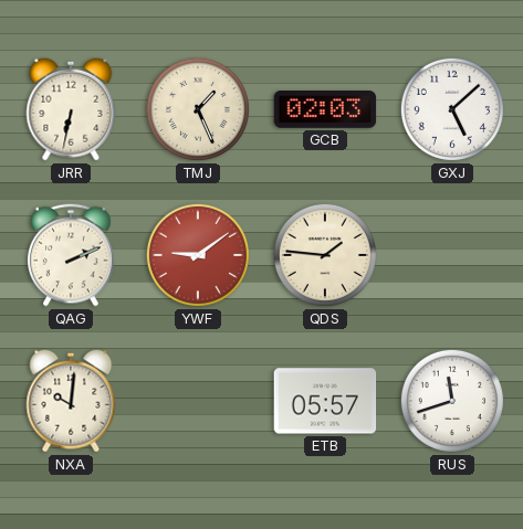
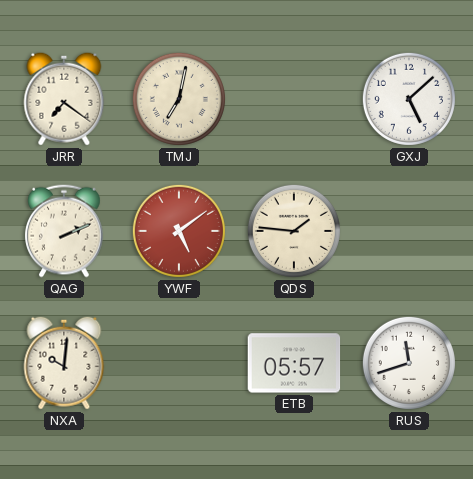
JRR: 6:32 -> 7:21
TMJ: 1:26 -> 7:02
GCB: 02:03 -> none
YWF: 9:09 -> 5:09
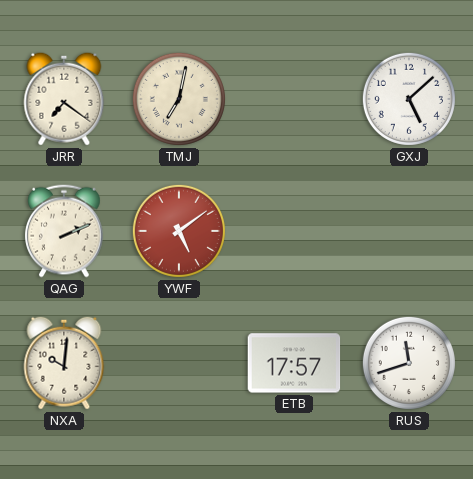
QDS: 1:46 -> none
ETB: 05:57 -> 17:57
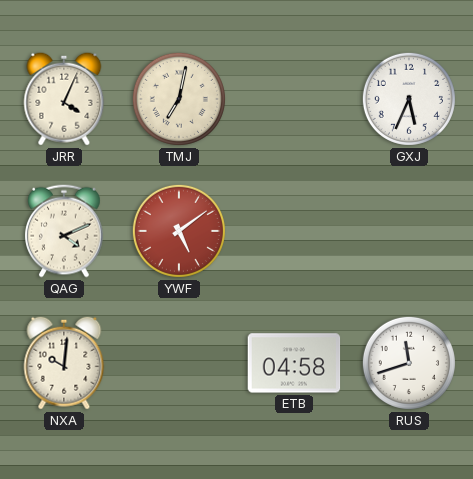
JRR: 7:21 -> 4:04
GXJ: 5:08 -> 5:34
QAG: 2:11 -> 4:11
ETB: 17:57 -> 04:58
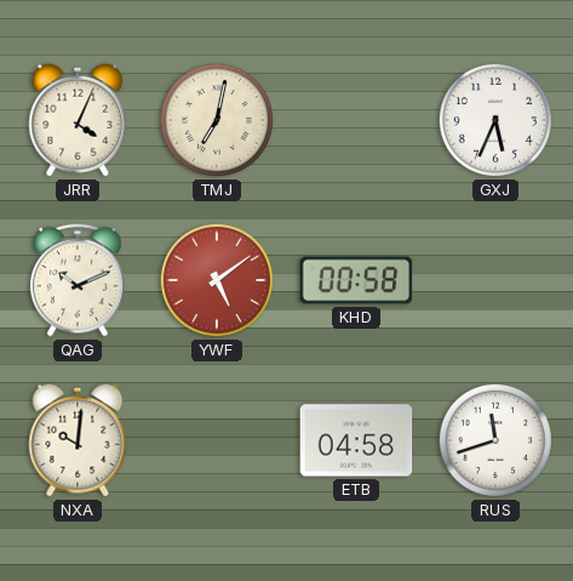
QAG: 4:11 -> 10:11
KHD: none -> 00:58
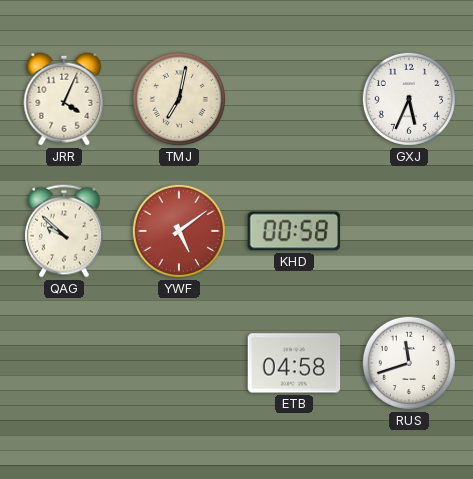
QAG: 10:11 -> 9:52
NXA: 10:01 -> none
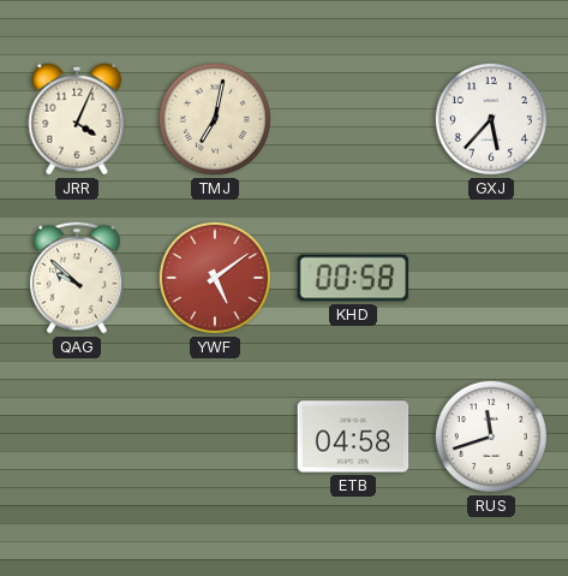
GXJ: 5:34 -> 5:37
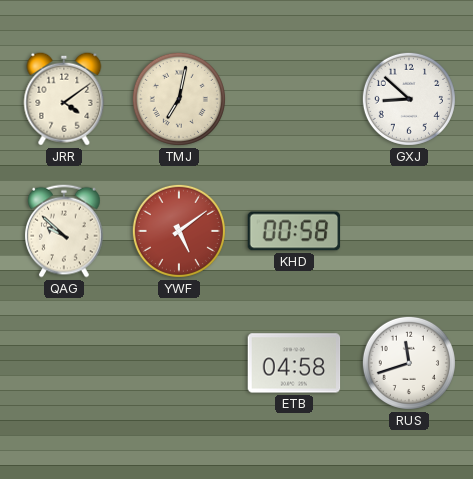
JRR: 4:04 -> 4:09
GXJ: 5:37 -> 8:52
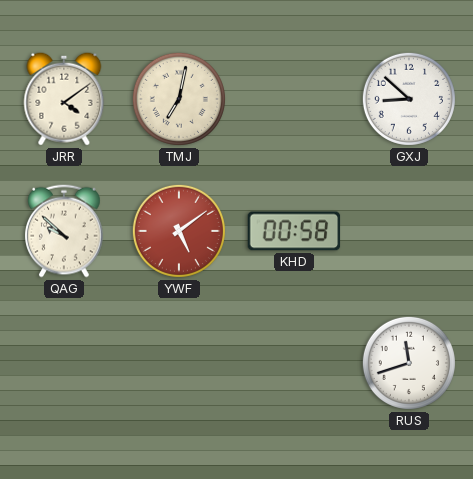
ETB: 04:58 -> none
